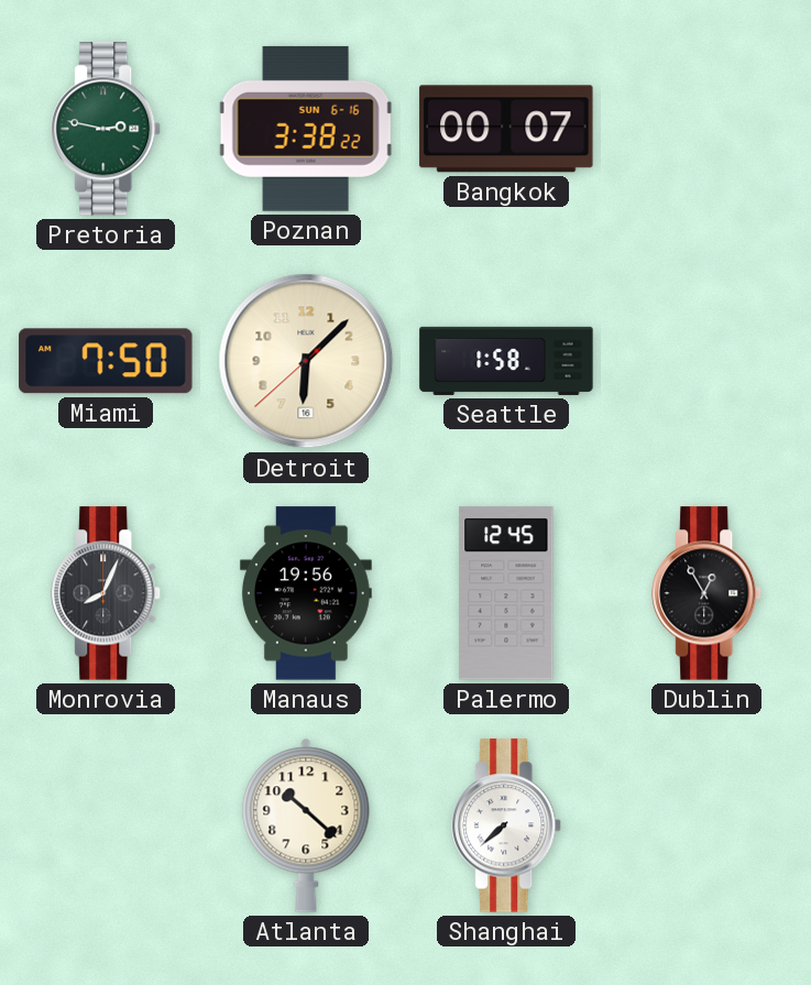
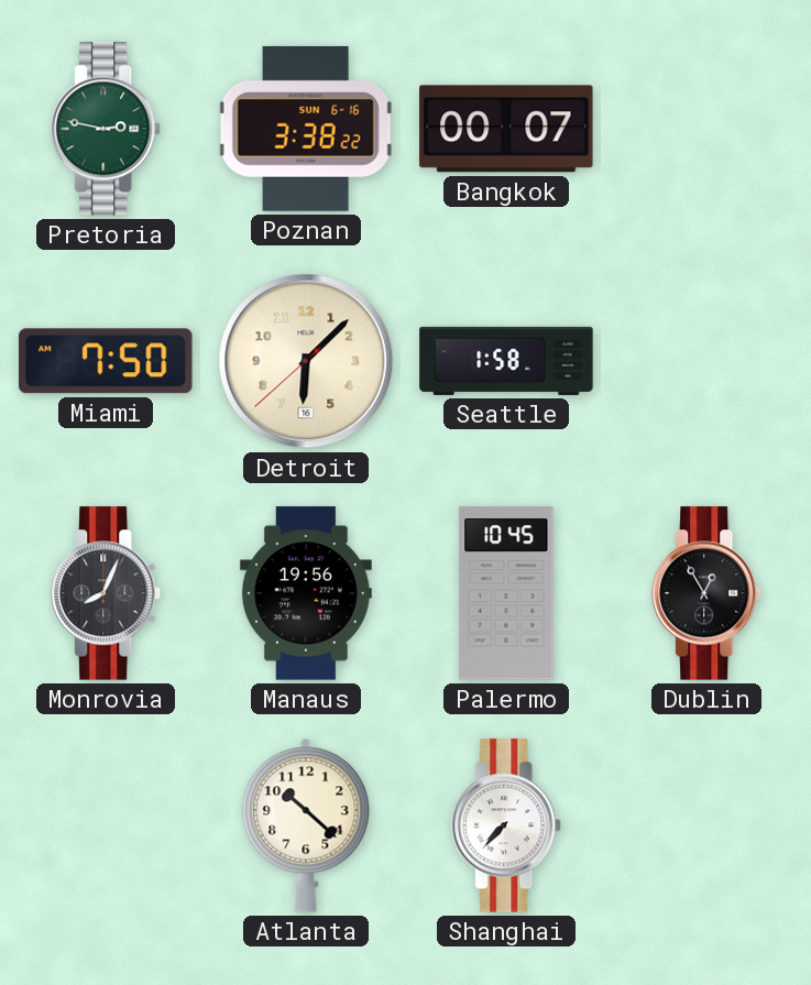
Palermo: 12:45 -> 10:45
Shanghai: 7:38 -> 7:37
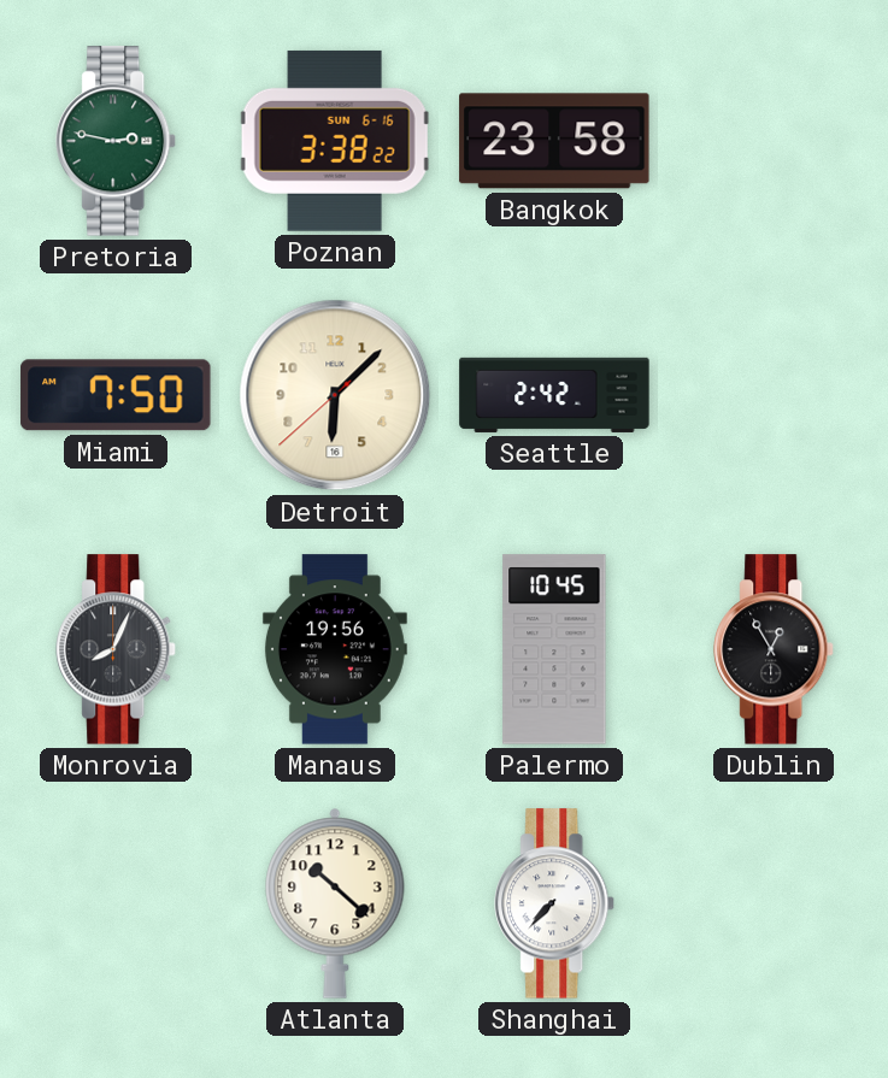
Bangkok: 00:07 -> 23:58
Seattle: 1:58 -> 2:42
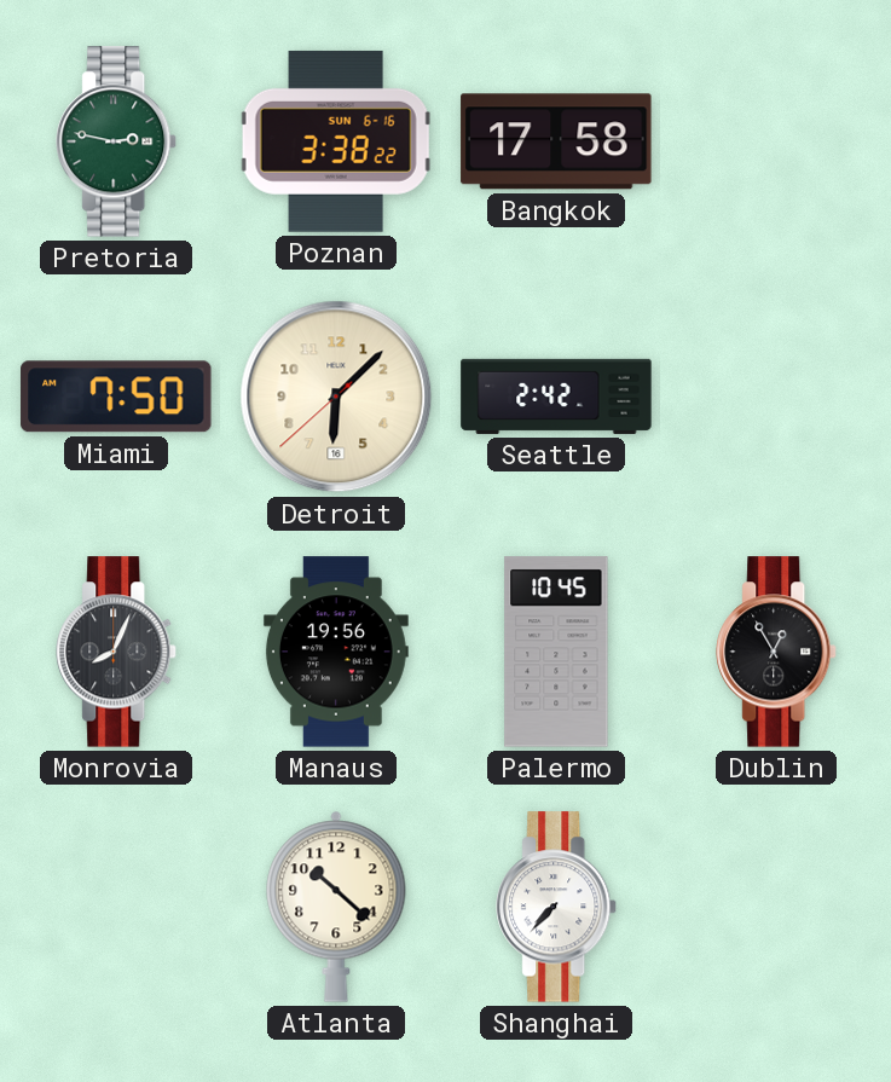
Bangkok: 23:58 -> 17:58
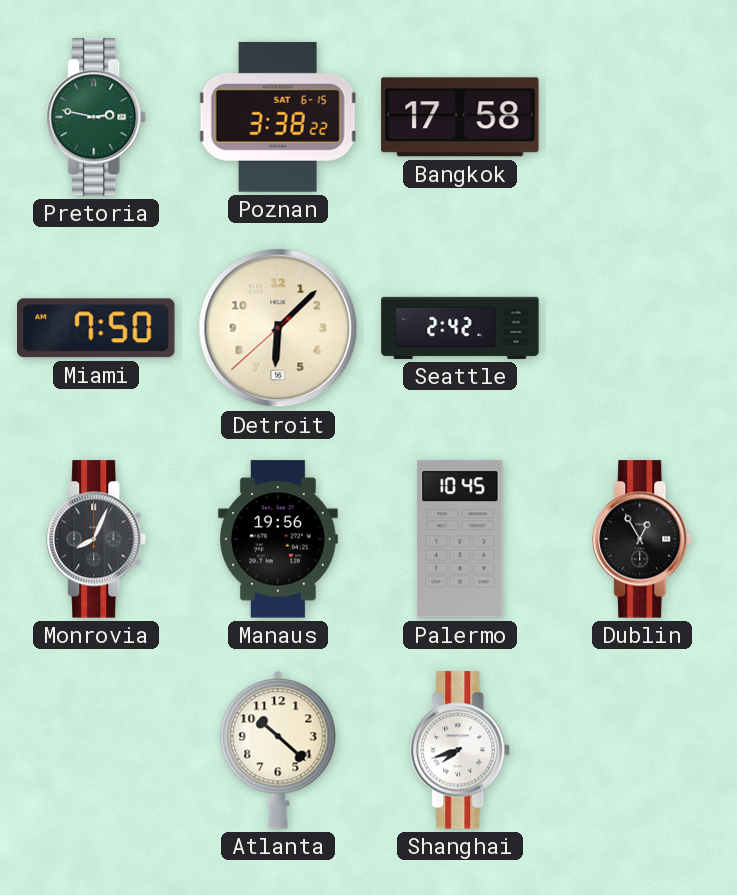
Poznan date: SUN 6-16 -> SAT 6-15
Shanghai: 7:37 -> 7:42
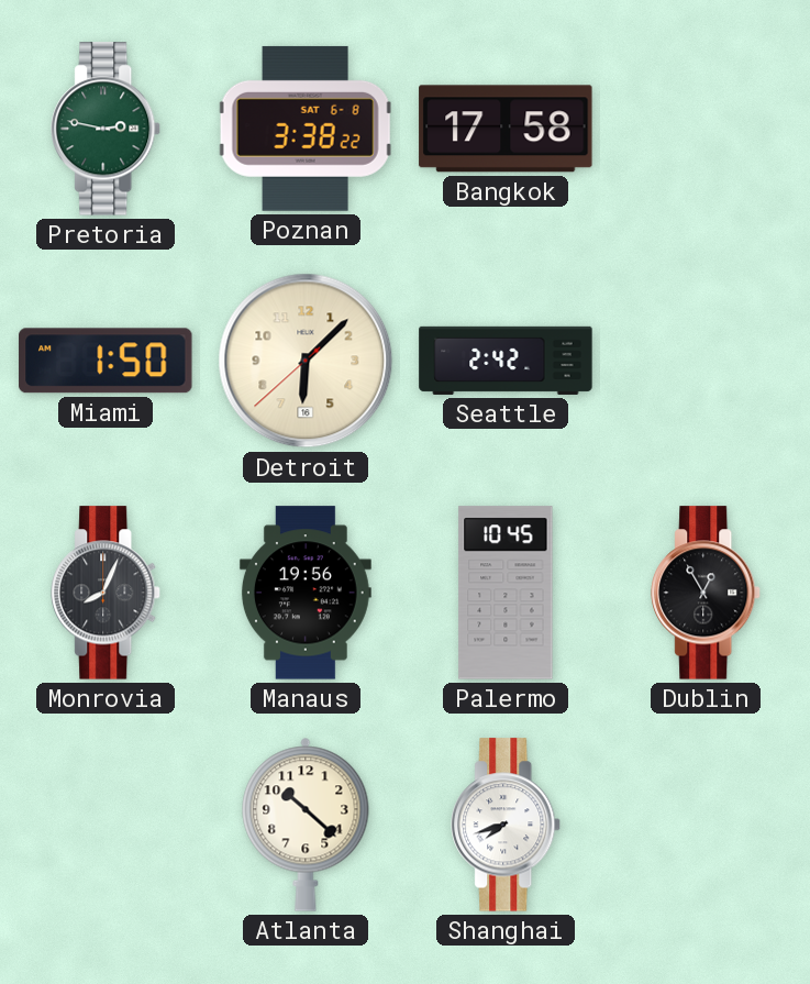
Poznan date: SAT 6-15 -> SAT 6-8
Miami: 7:50 -> 1:50
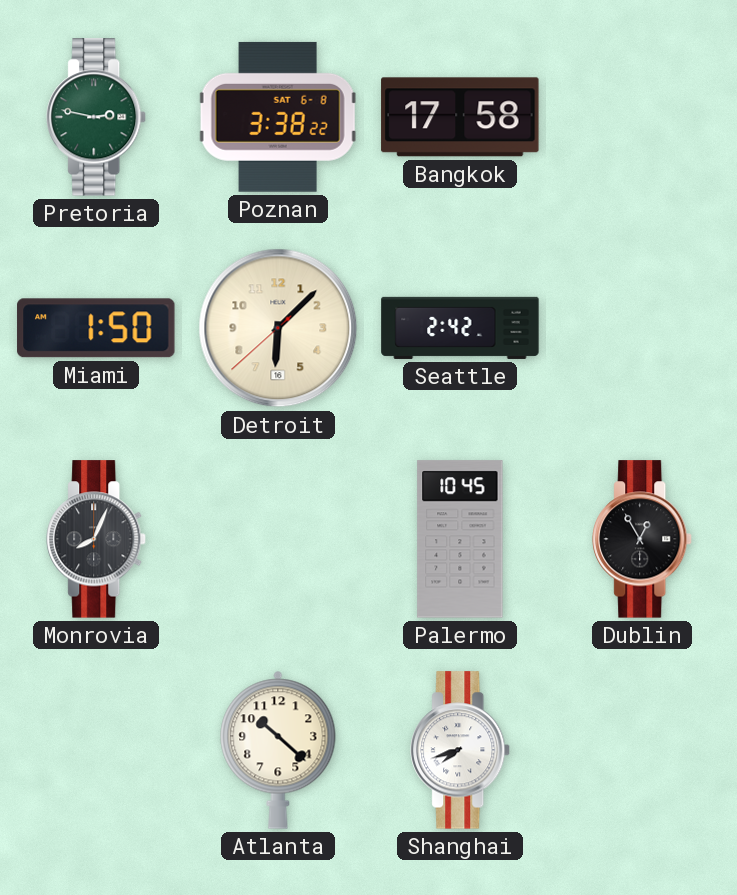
Manaus: 19:56 -> none
